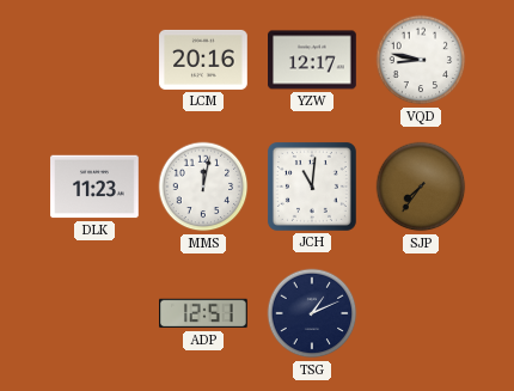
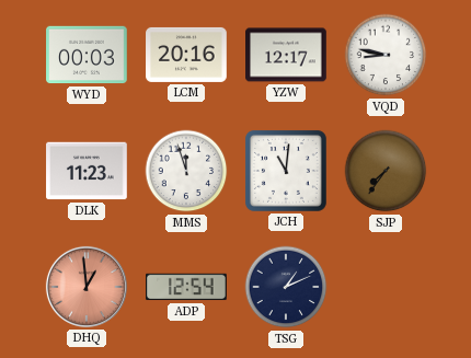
WYD: none -> 00:03
MMS: 12:02 -> 11:57
DHQ: none -> 12:59
ADP: 12:51 -> 12:54
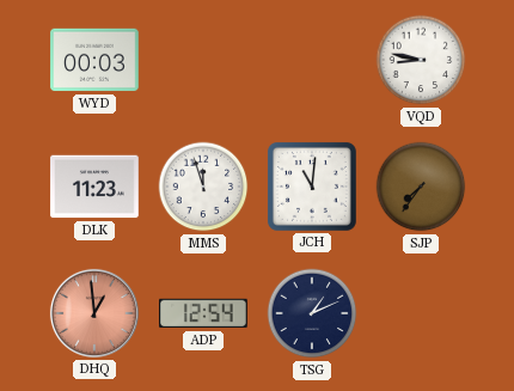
LCM: 20:16 -> none
YZW: 12:17 -> none
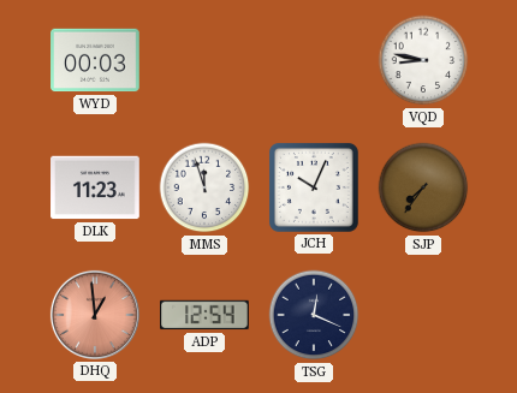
JCH: 11:01 -> 10:04
TSG: 1:11 -> 12:19
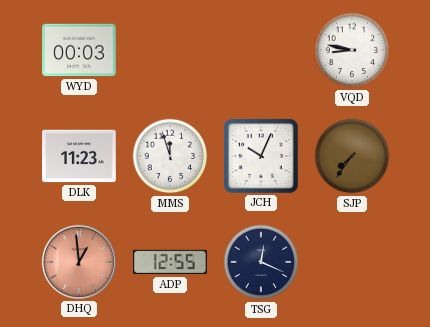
ADP: 12:54 -> 12:55
